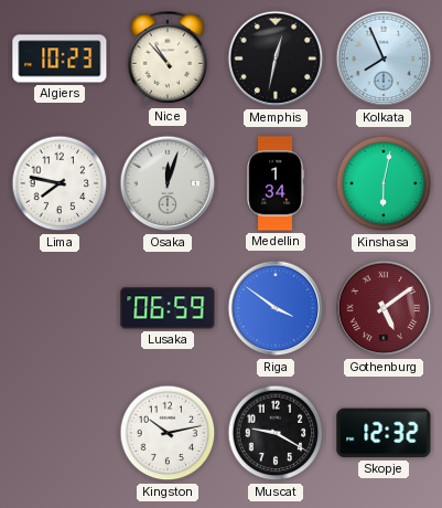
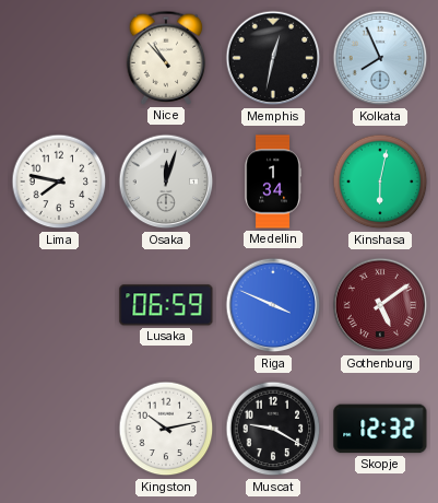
Algiers: 10:23 -> none
Riga: 3:51 -> 3:49
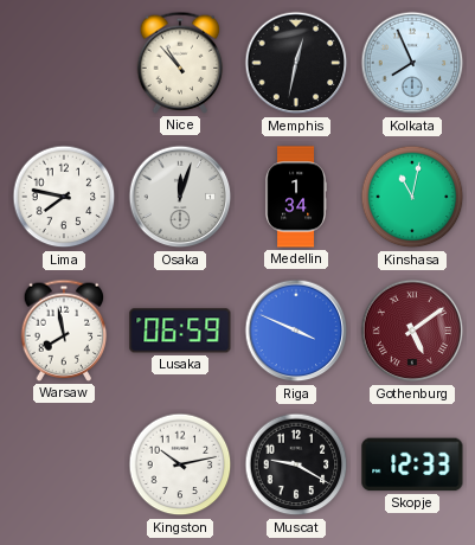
Kinshasa: 6:02 -> 11:02
Warsaw: none -> 7:58
Skopje: 12:32 -> 12:33
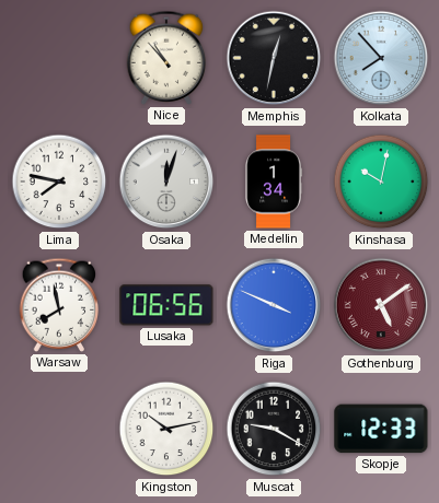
Kolkata: 7:56 -> 7:53
Kinshasa: 11:02 -> 10:02
Lusaka: 06:59 -> 06:56
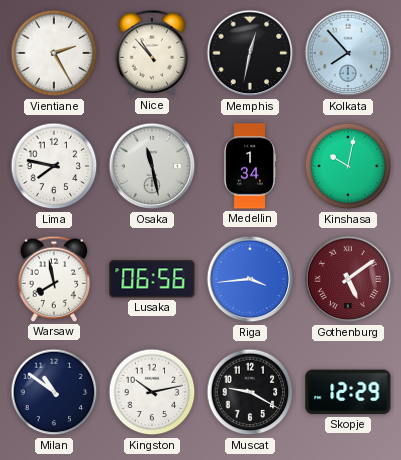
Vientiane: none -> 2:25
Osaka: 12:03 -> 11:28
Riga: 3:49 -> 3:44
Milan: none -> 10:51
Skopje: 12:33 -> 12:29
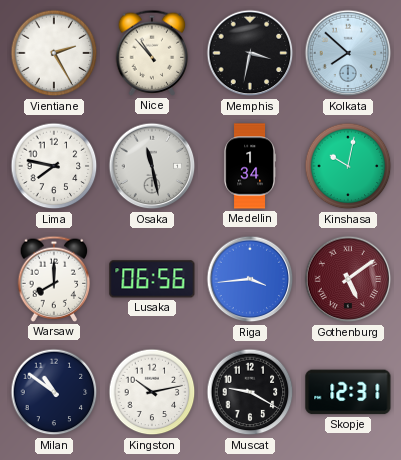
Memphis: 12:32 -> 3:32
Kolkata: 7:53 -> 7:52
Warsaw: 7:58 -> 8:00
Skopje: 12:29 -> 12:31
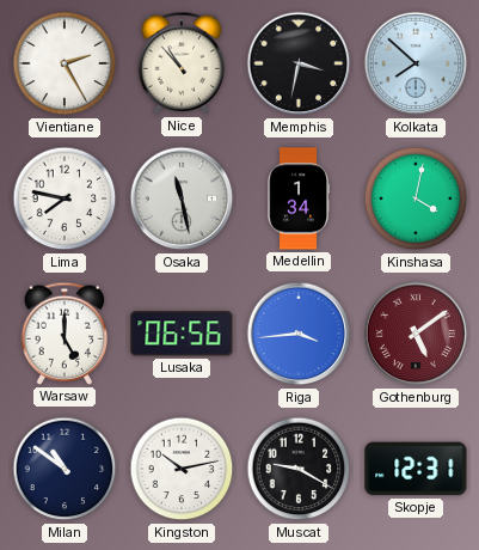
Kinshasa: 10:02 -> 4:02
Warsaw: 8:00 -> 5:00
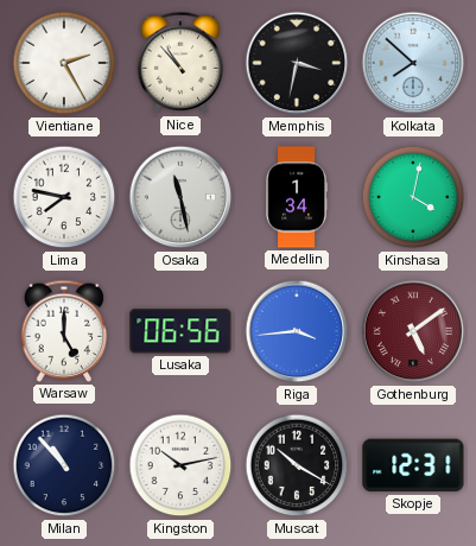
Milan: 10:51 -> 10:53
Muscat: 9:20 -> 10:20
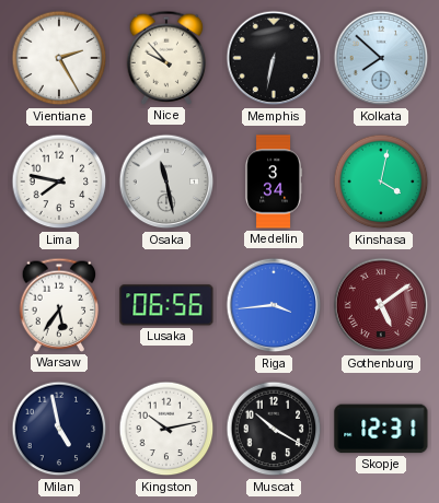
Nice: 10:53 -> 9:53
Memphis: 3:32 -> 6:32
Medellin: 1:34 -> 3:34
Warsaw: 5:00 -> 5:36
Milan: 10:53 -> 4:58
